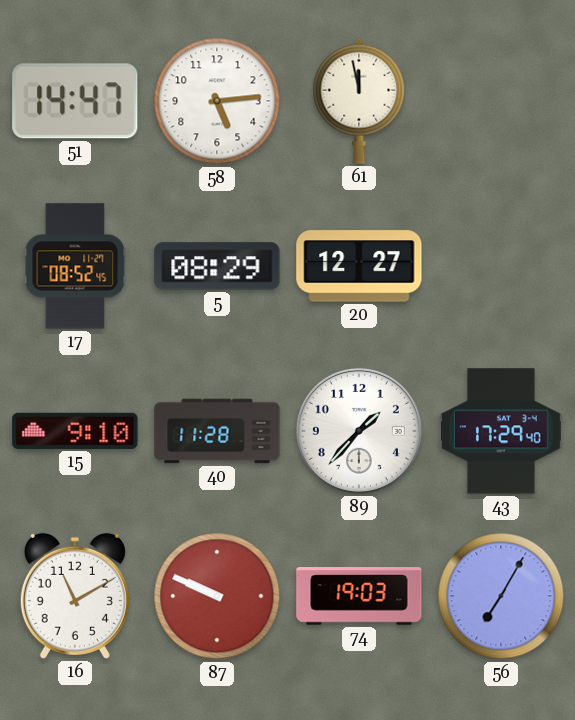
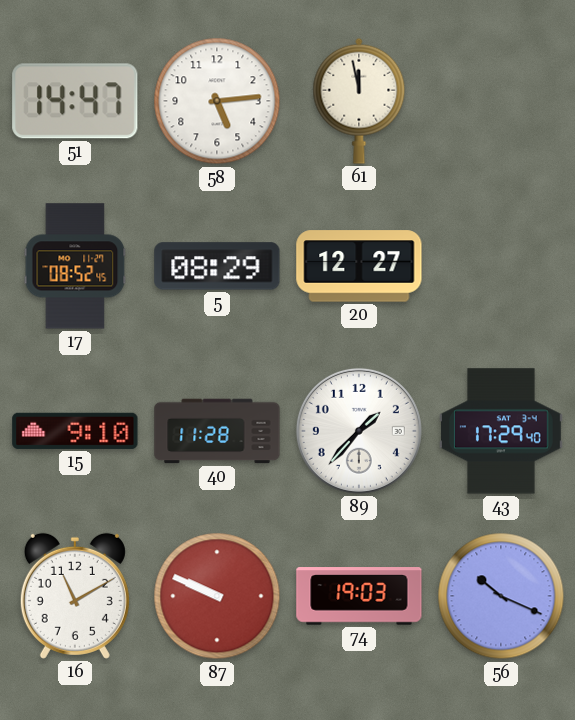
56: 7:05 -> 10:19
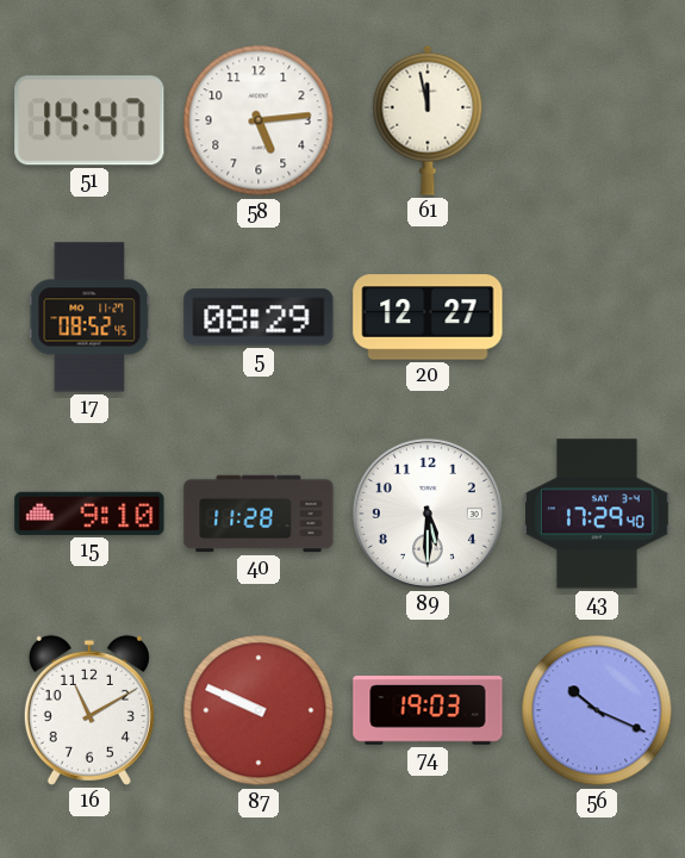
89: 1:37 -> 5:30
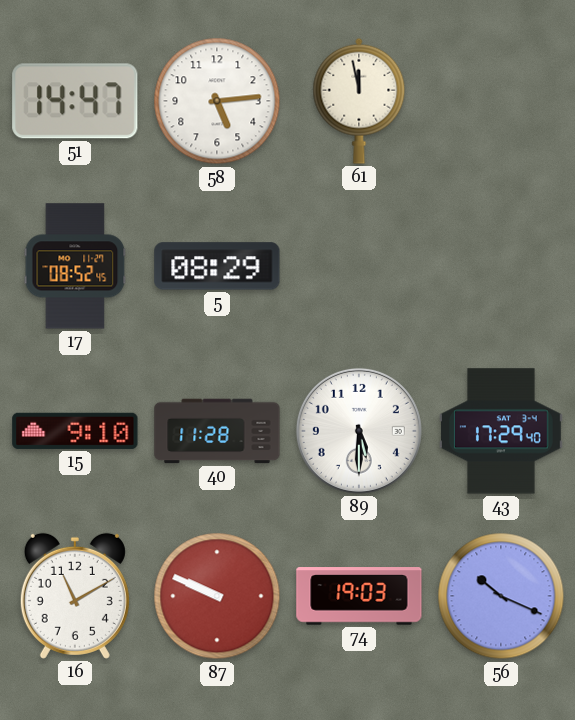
20: 12:27 -> none
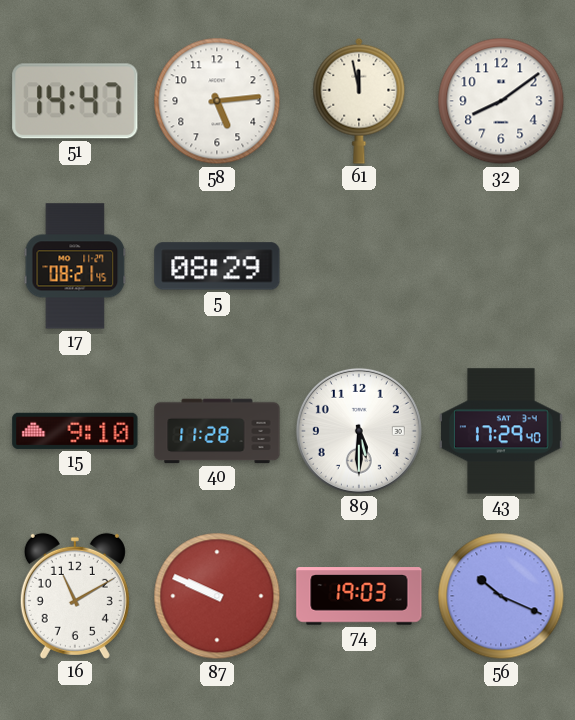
32: none -> 8:09
17: 08:52 -> 08:21
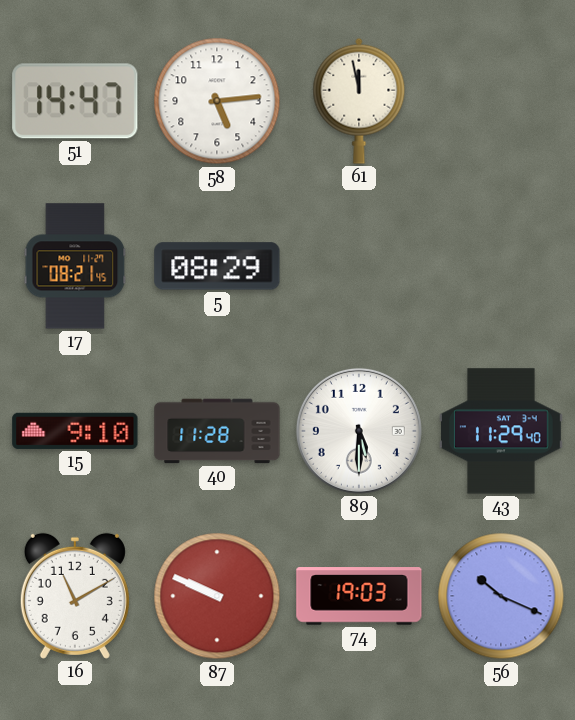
32: 8:09 -> none
43: 17:29 -> 11:29
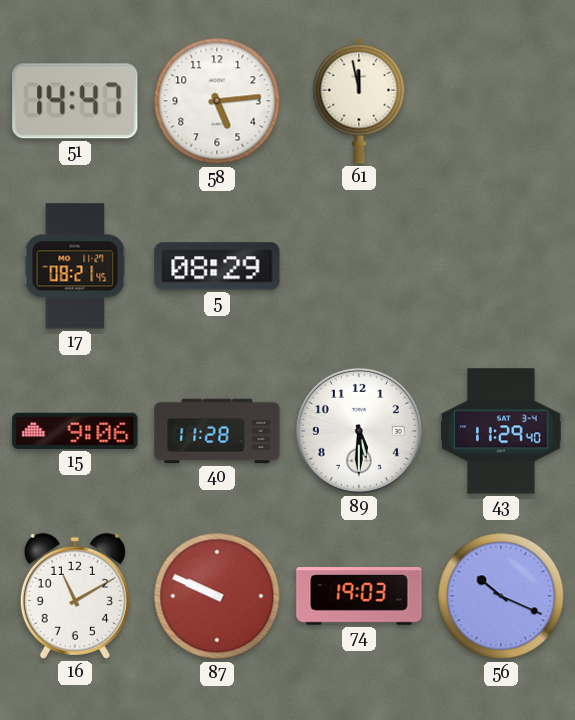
15: 9:10 -> 9:06
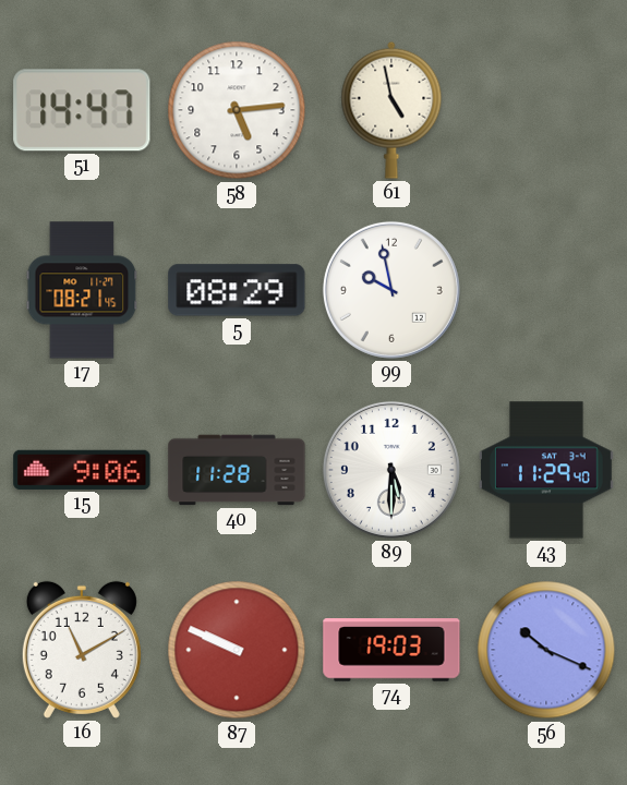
61: 11:58 -> 4:58
99: none -> 9:58
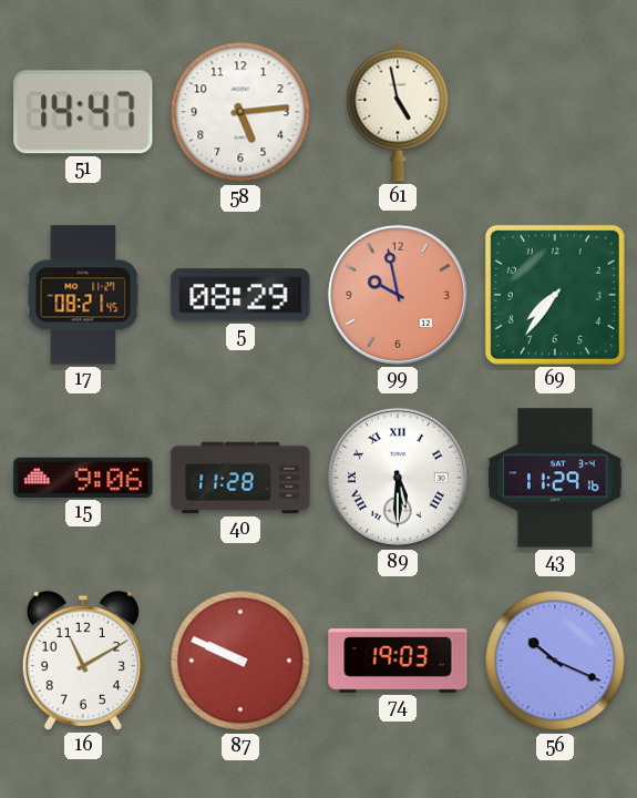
99 dial: white -> salmon
69: none -> 7:36
89 numerals: Arabic -> Roman
43: 11:29:40 -> 11:29:16
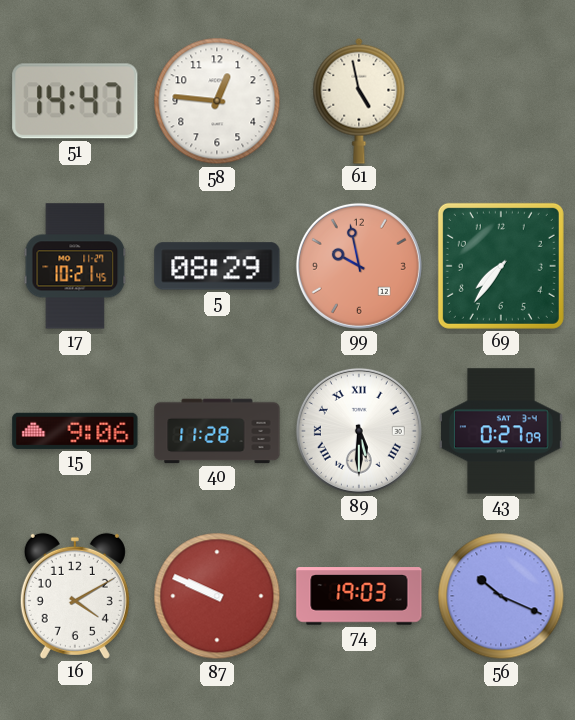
58: 5:14 -> 12:46
17: 08:21 -> 10:21
43: 11:29 -> 0:27
16: 11:10 -> 4:10
